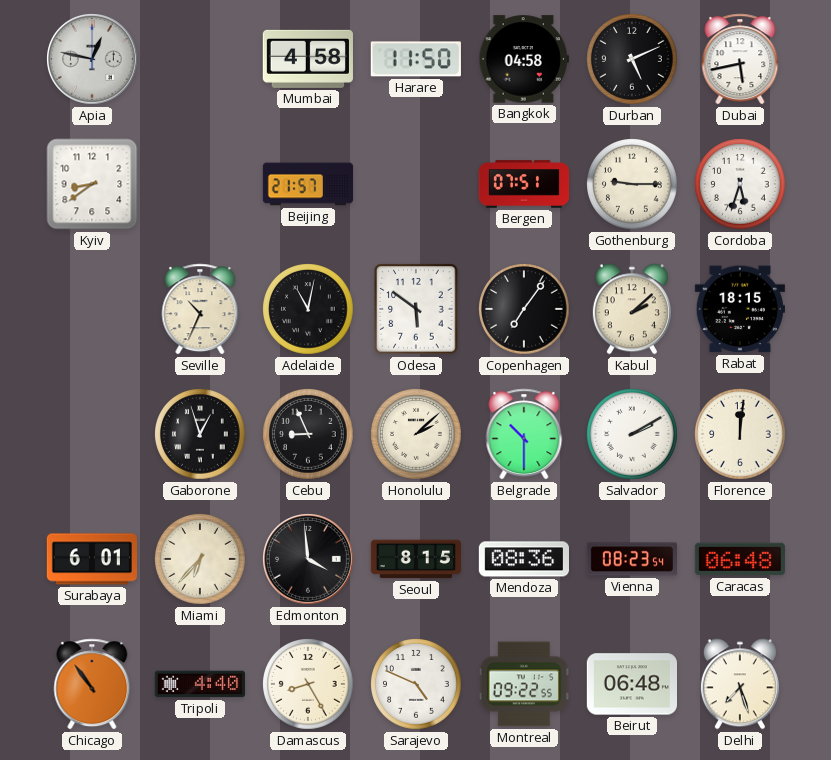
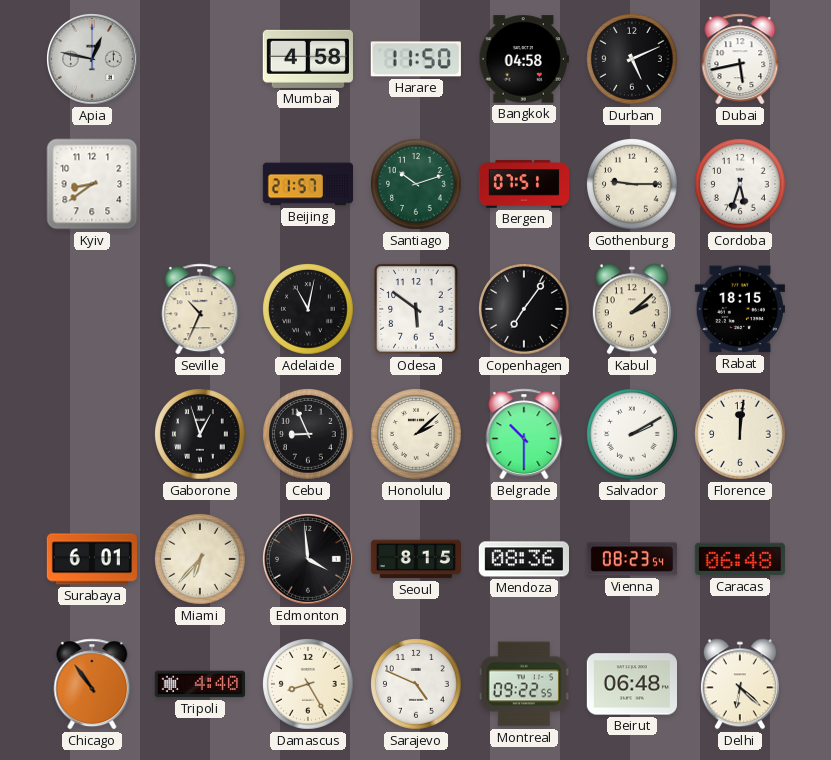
Santiago: none -> 10:12
Delhi: 7:27 -> 6:22
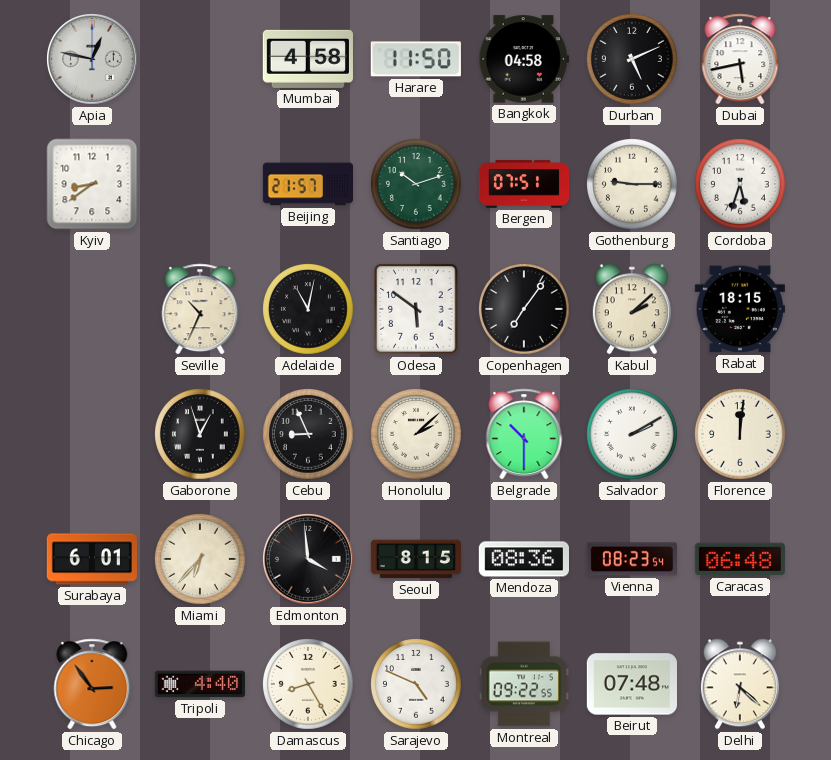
Chicago: 10:54 -> 2:54
Beirut: 06:48 -> 07:48
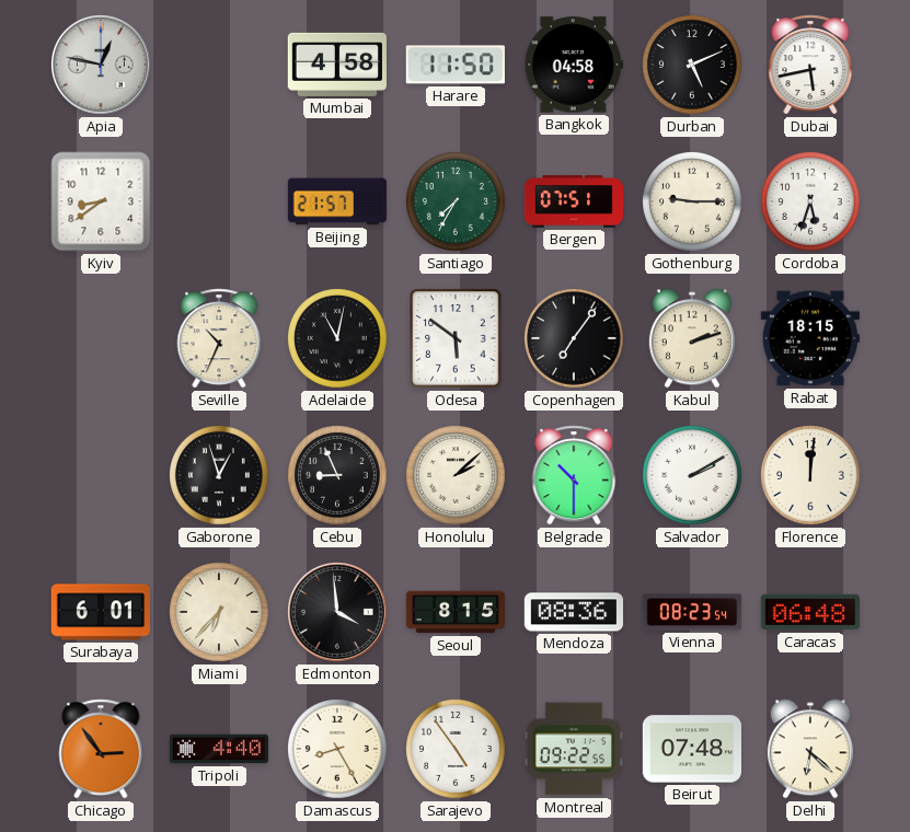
Santiago: 10:12 -> 7:35
Kabul: 2:08 -> 2:12
Sarajevo: 4:49 -> 4:54
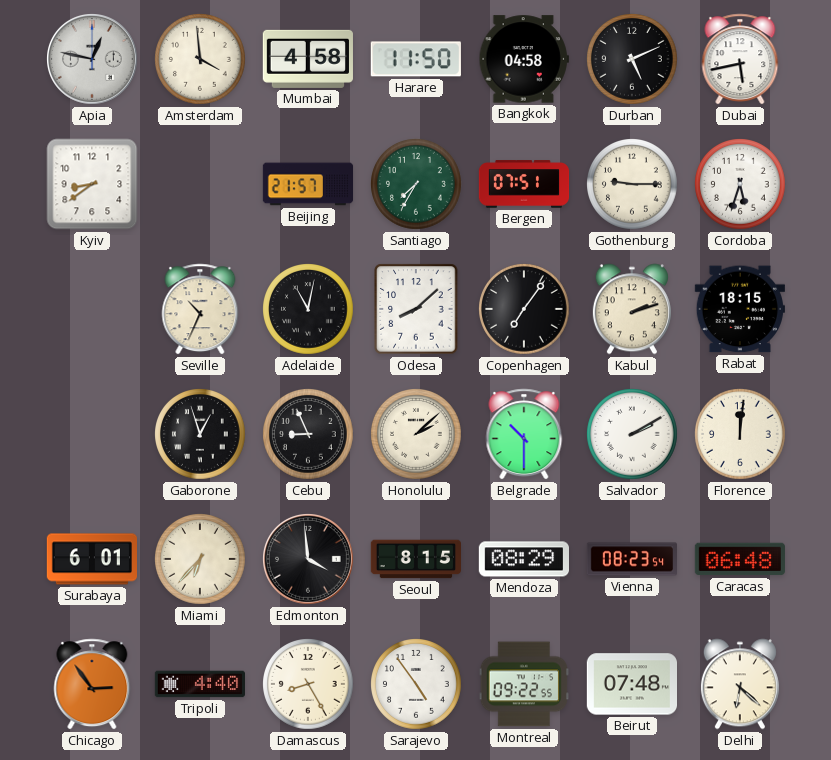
Amsterdam: none -> 3:59
Odesa: 5:51 -> 8:08
Mendoza: 08:36 -> 08:29
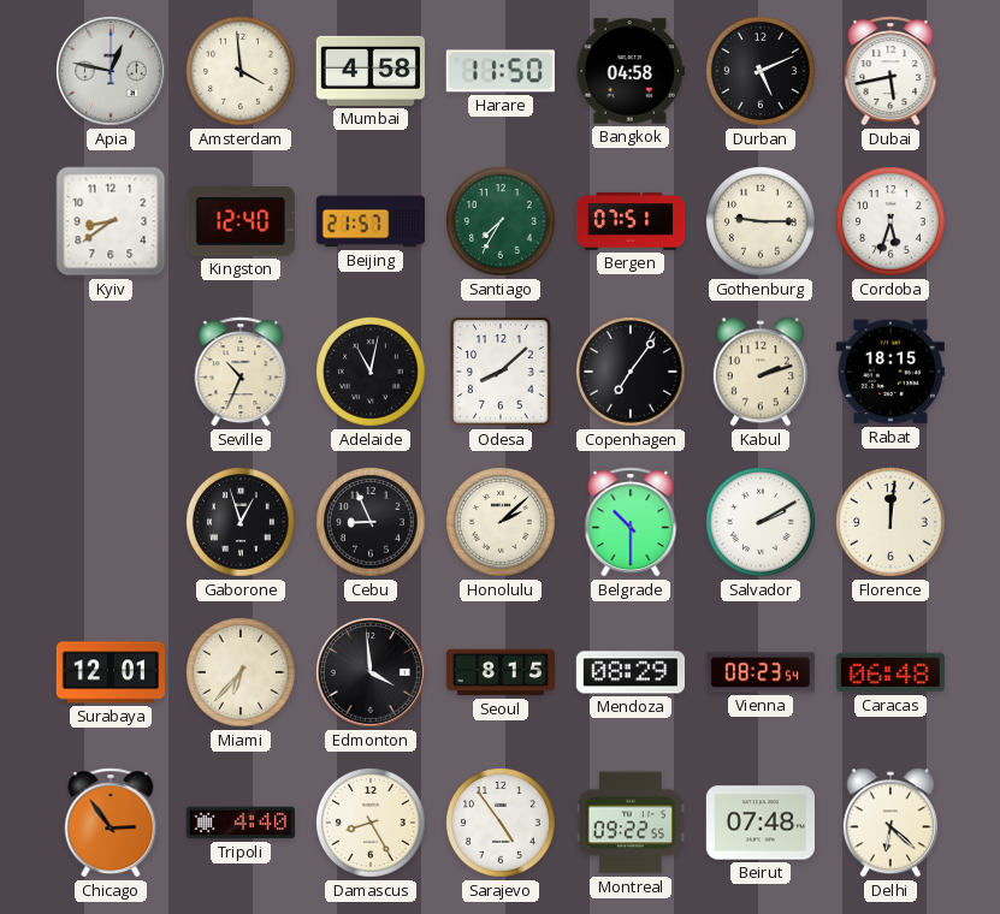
Kingston: none -> 12:40
Surabaya: 6:01 -> 12:01
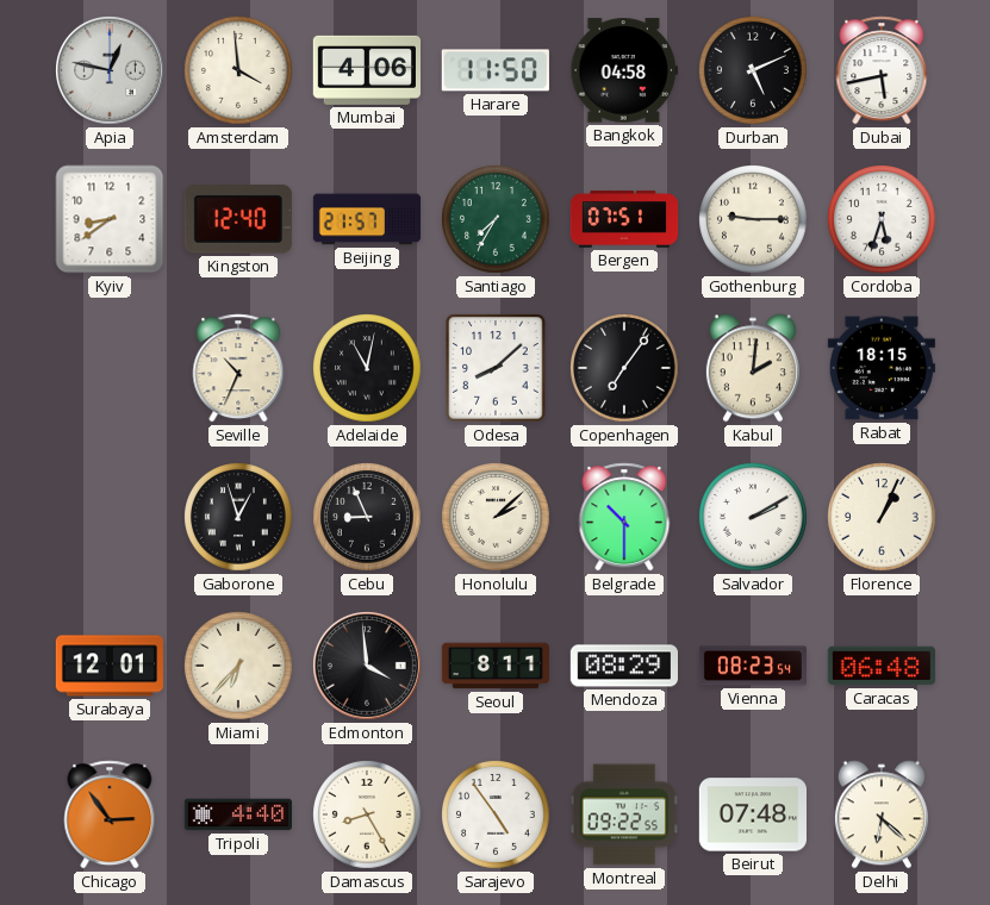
Mumbai: 4:58 -> 4:06
Kabul: 2:12 -> 2:01
Florence: 12:01 -> 1:04
Seoul: 8:15 -> 8:11
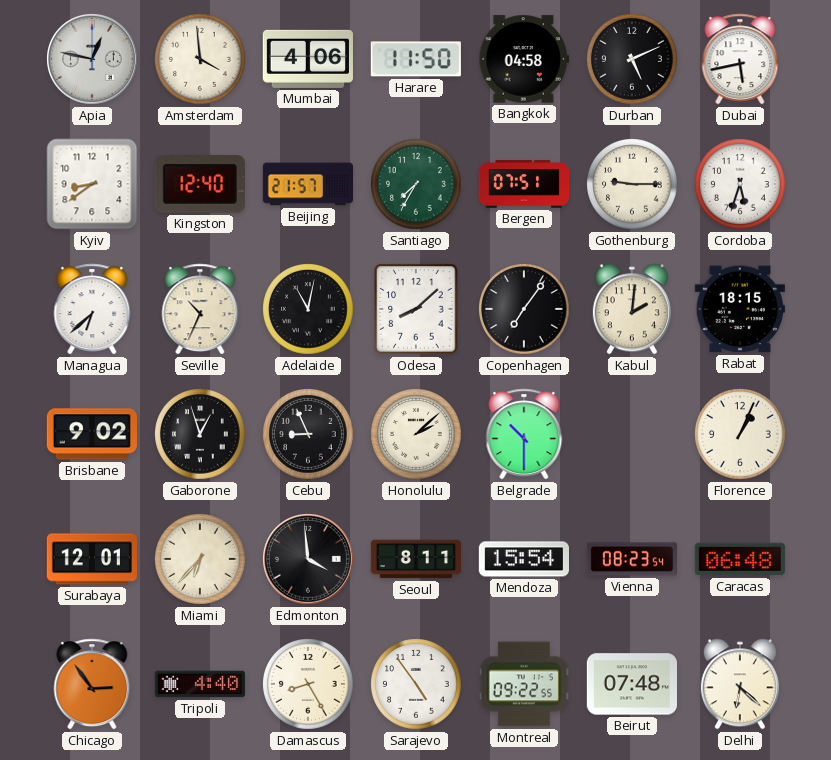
Managua: none -> 6:38
Brisbane: none -> 9:02
Salvador: 2:10 -> none
Mendoza: 08:29 -> 15:54
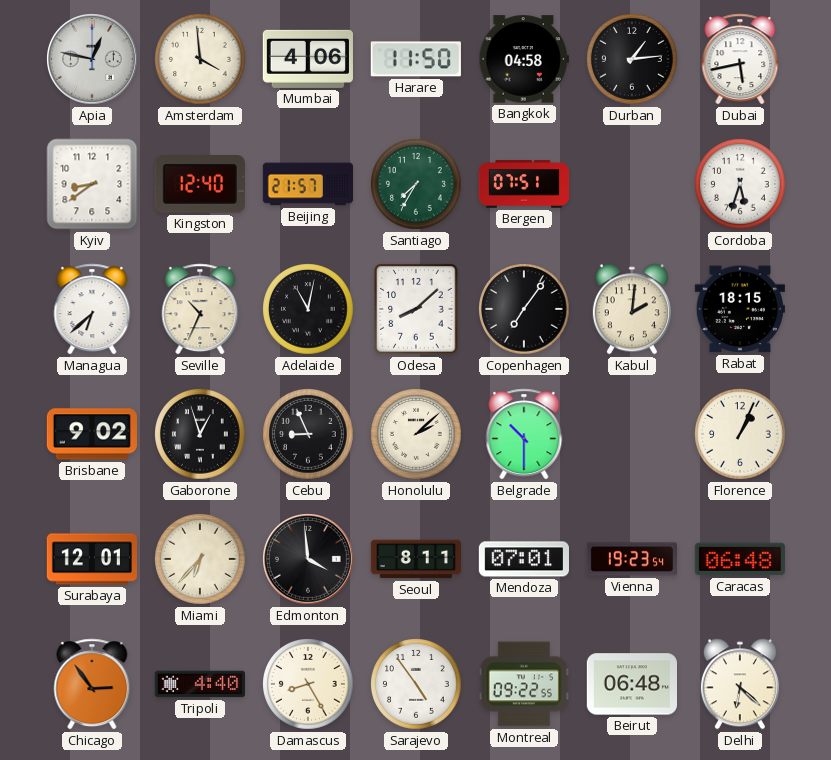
Durban: 5:11 -> 1:14
Gothenburg: 9:15 -> none
Mendoza: 15:54 -> 07:01
Vienna: 08:23 -> 19:23
Beirut: 07:48 -> 06:48
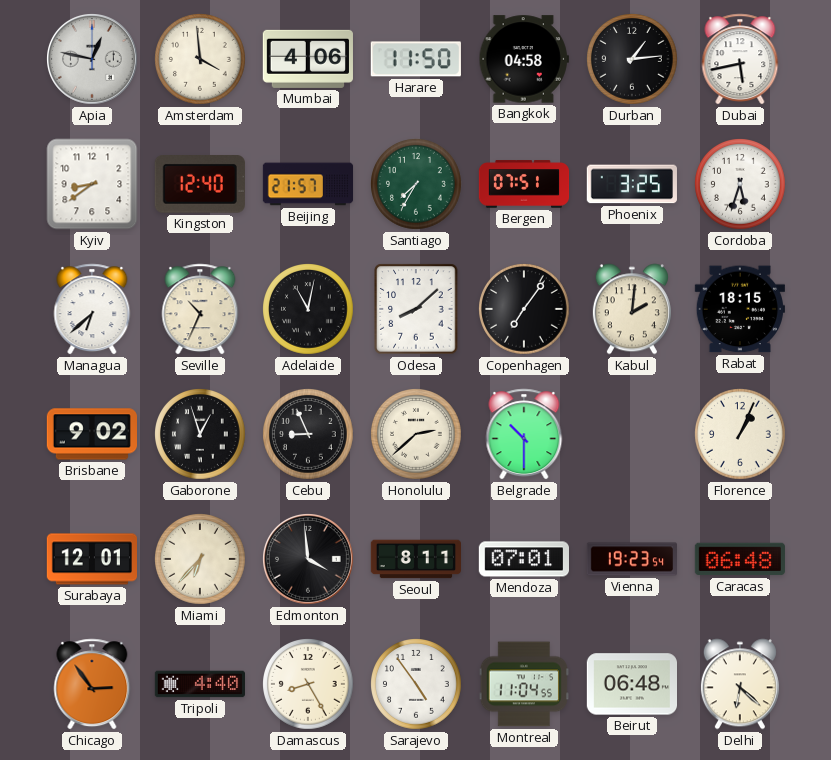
Phoenix: none -> 3:25
Honolulu: 2:08 -> 2:38
Montreal: 09:22 -> 11:04
